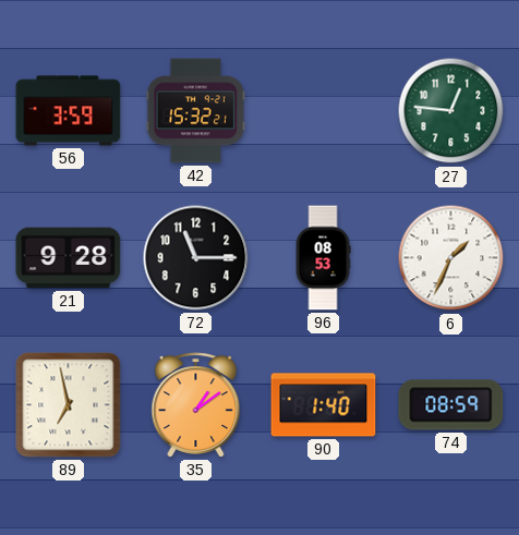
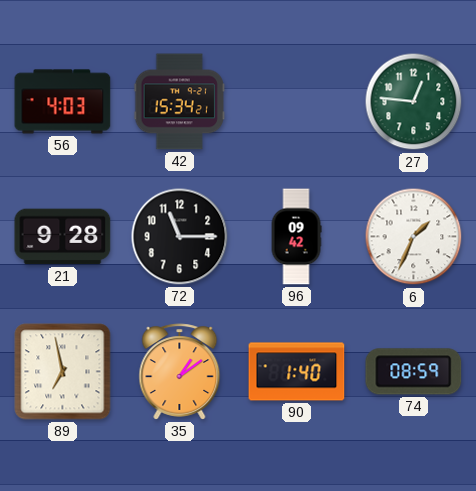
56: 3:59 -> 4:03
42: 15:32 -> 15:34
96: 08:53 -> 09:42
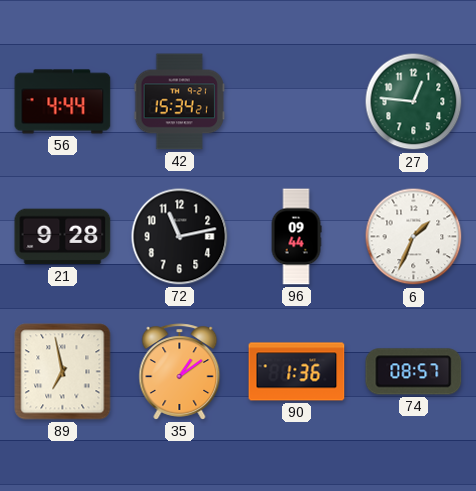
56: 4:03 -> 4:44
72: 11:15 -> 11:13
96: 09:42 -> 09:44
90: 1:40 -> 1:36
74: 08:59 -> 08:57
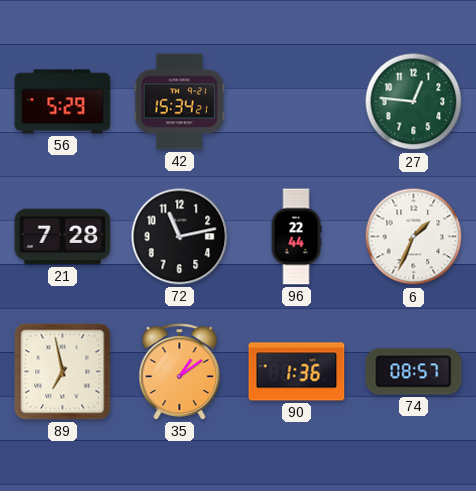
56: 4:44 -> 5:29
21: 9:28 -> 7:28
96: 09:44 -> 22:44
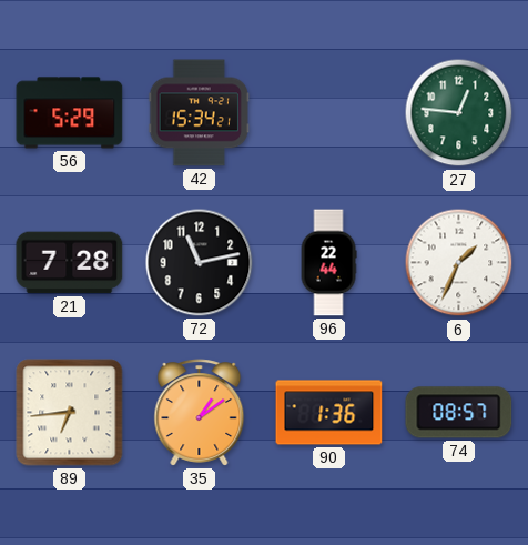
89: 6:58 -> 6:44
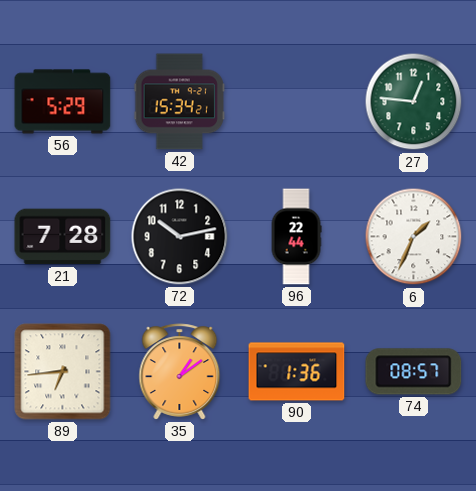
72: 11:13 -> 10:13
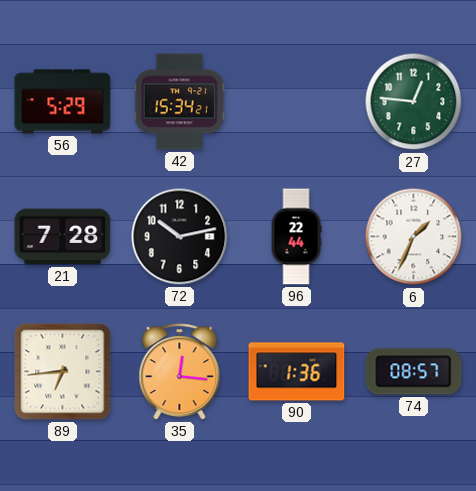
35: 1:09 -> 12:16
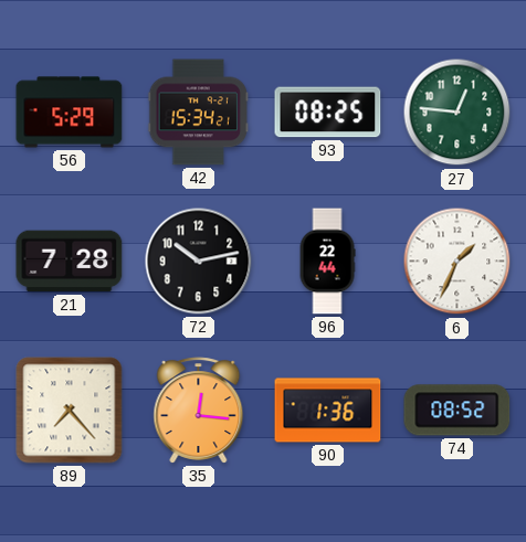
93: none -> 08:25
89: 6:44 -> 7:23
74: 08:57 -> 08:52
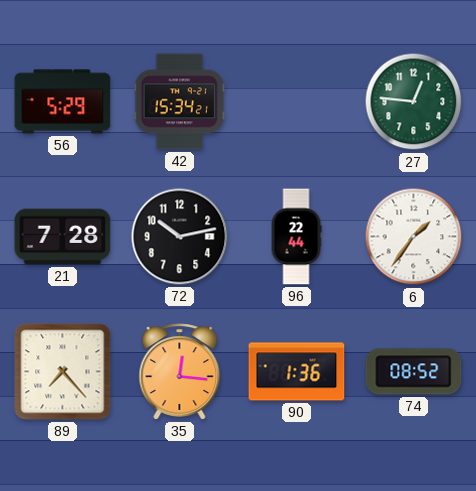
93: 08:25 -> none
6: 1:34 -> 1:36
